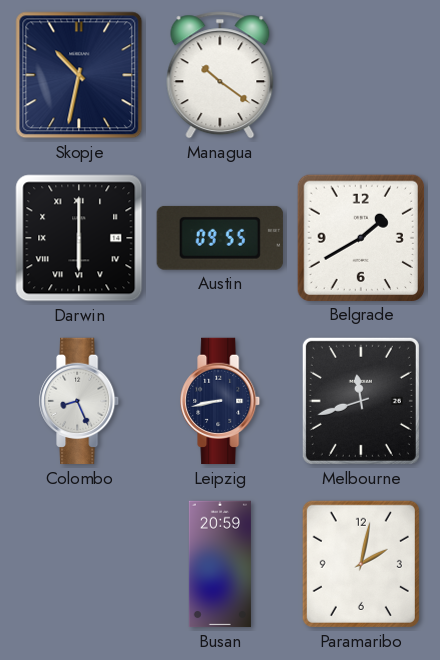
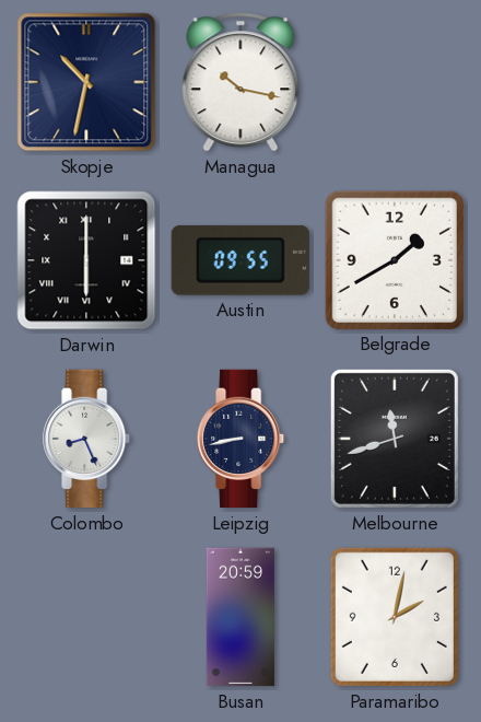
Managua: 10:21 -> 10:17
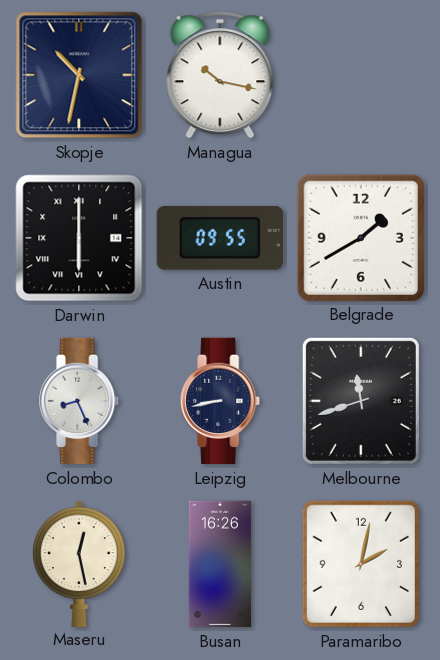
Maseru: none -> 12:28
Busan: 20:59 -> 16:26
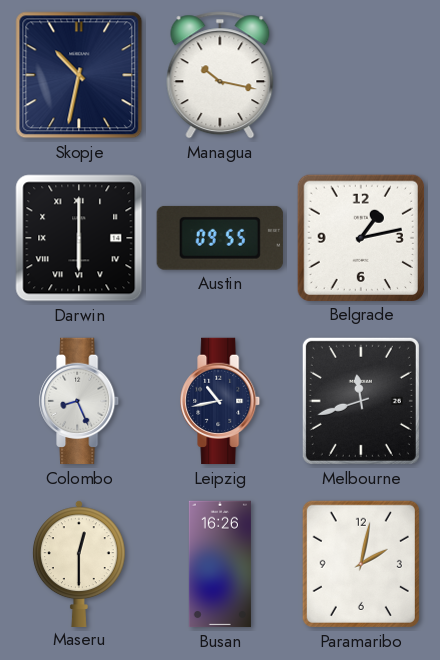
Belgrade: 1:40 -> 1:13
Leipzig: 8:43 -> 10:43
Maseru: 12:28 -> 12:30
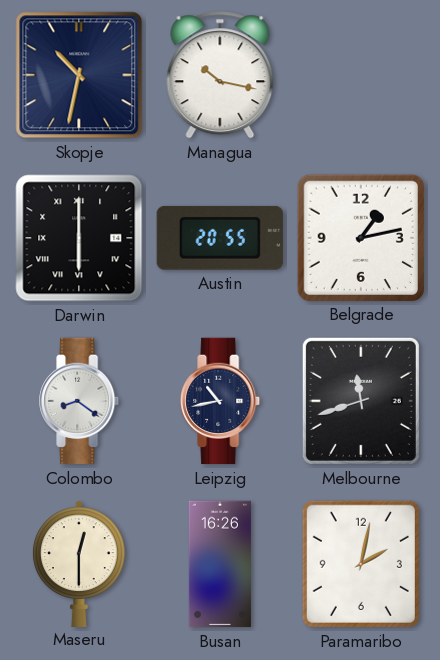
Austin: 09:55 -> 20:55
Colombo: 8:26 -> 8:21
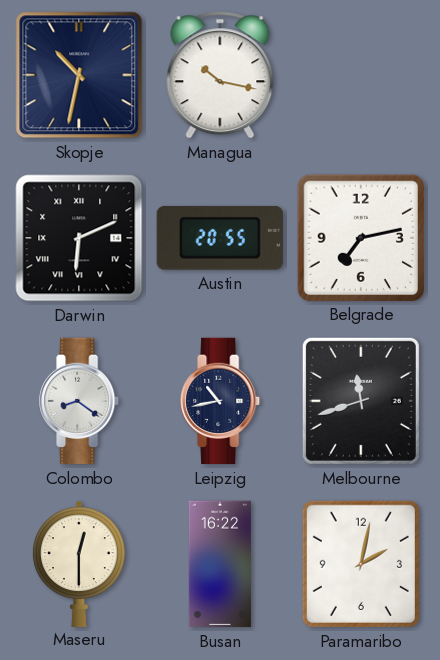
Darwin: 6:00 -> 6:11
Belgrade: 1:13 -> 7:13
Busan: 16:26 -> 16:22
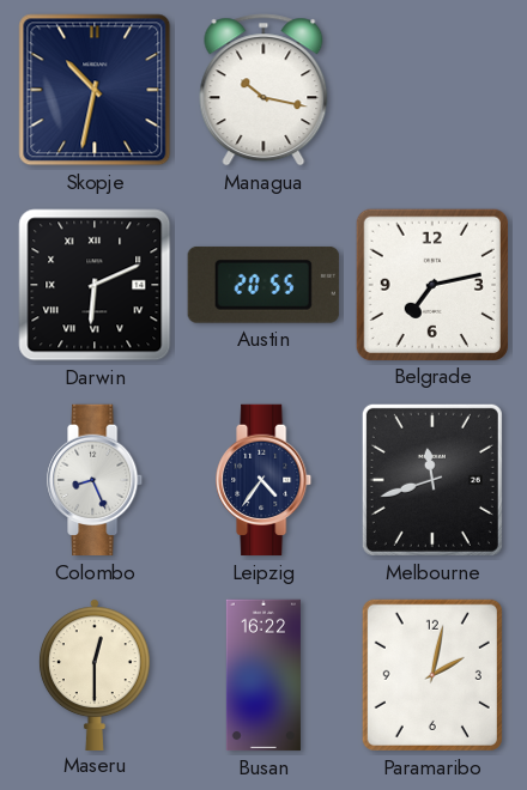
Colombo: 8:21 -> 8:26
Leipzig: 10:43 -> 4:36
